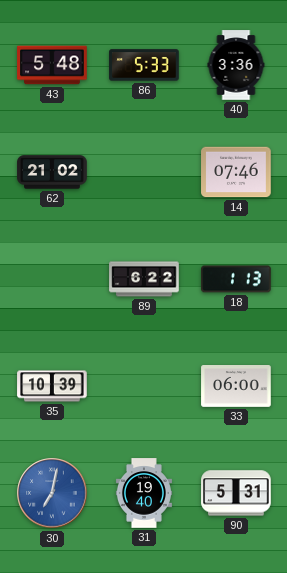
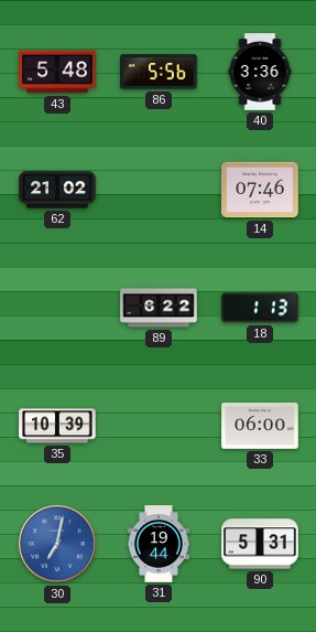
86: 5:33 -> 5:56
31: 19:40 -> 19:44
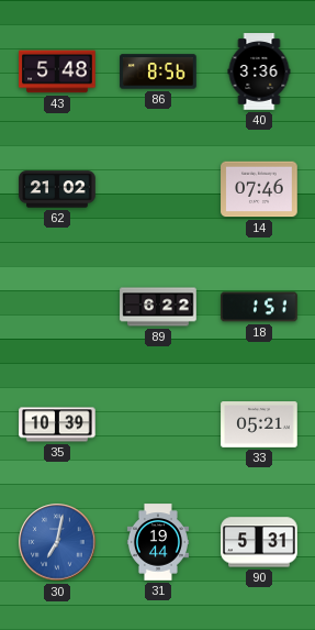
86: 5:56 -> 8:56
18: 1:13 -> 1:51
33: 06:00 -> 05:21
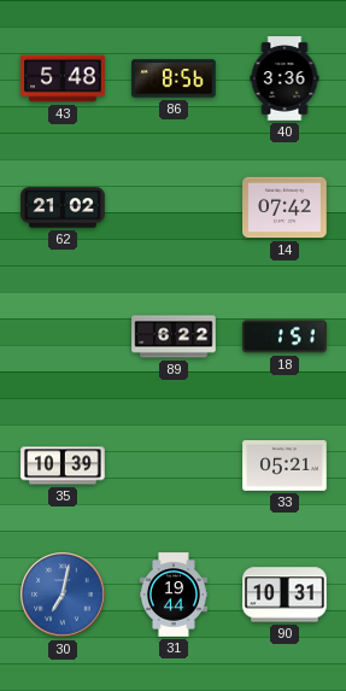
14: 07:46 -> 07:42
90: 5:31 -> 10:31
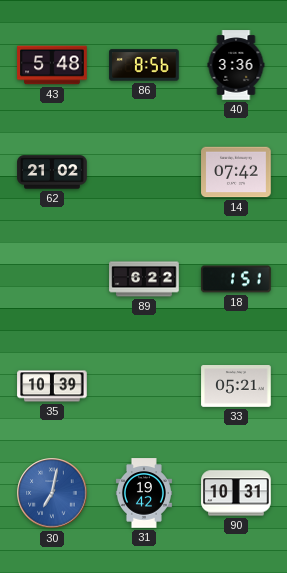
31: 19:44 -> 19:42
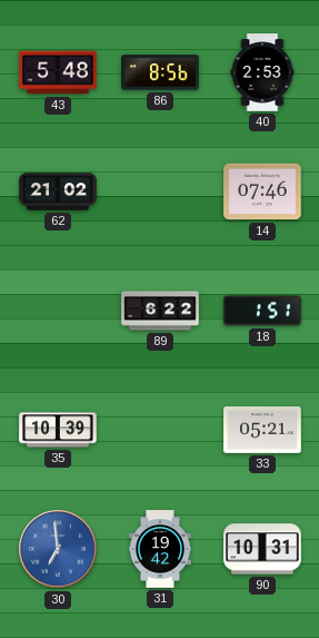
40: 3:36 -> 2:53
14: 07:42 -> 07:46
30: 7:02 -> 6:59
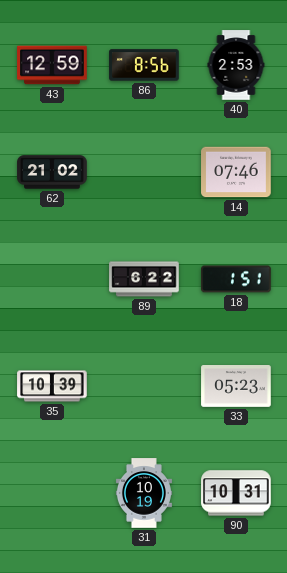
43: 5:48 -> 12:59
33: 05:21 -> 05:23
30: 6:59 -> none
31: 19:42 -> 10:19
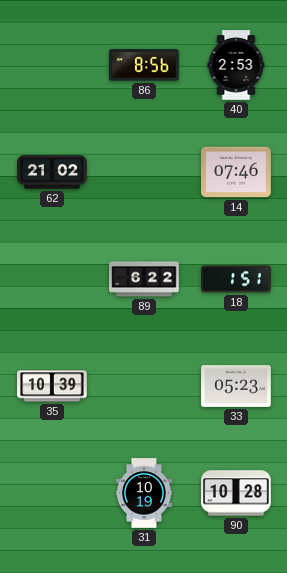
43: 12:59 -> none
90: 10:31 -> 10:28
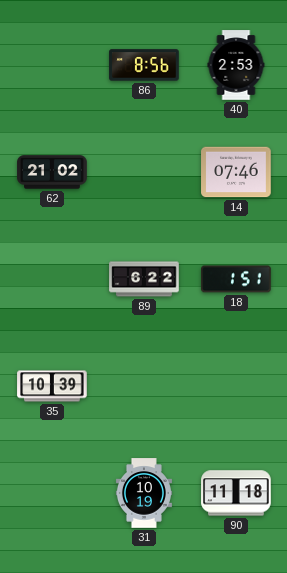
33: 05:23 -> none
90: 10:28 -> 11:18
